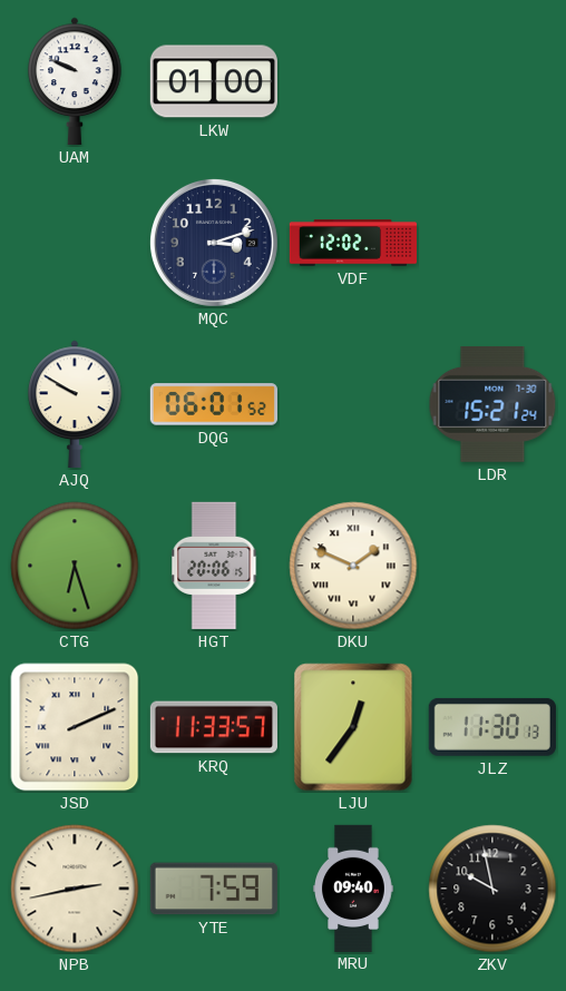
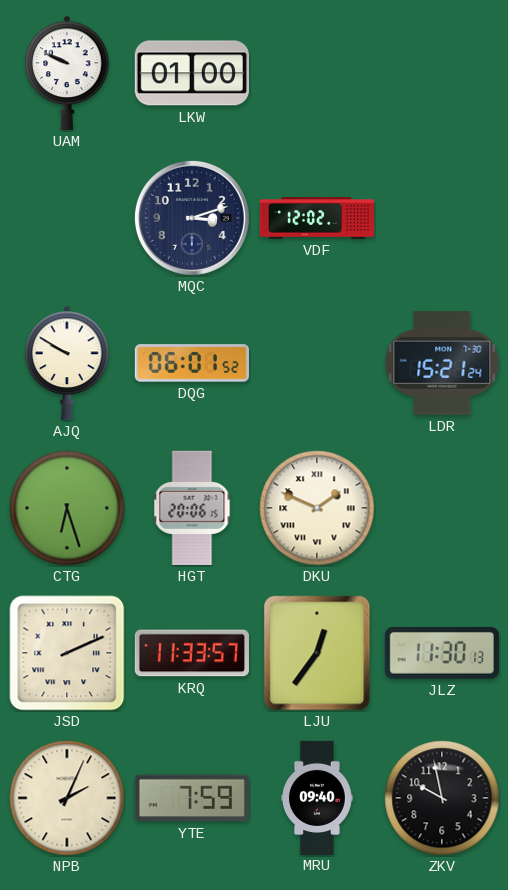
NPB: 2:43 -> 2:04
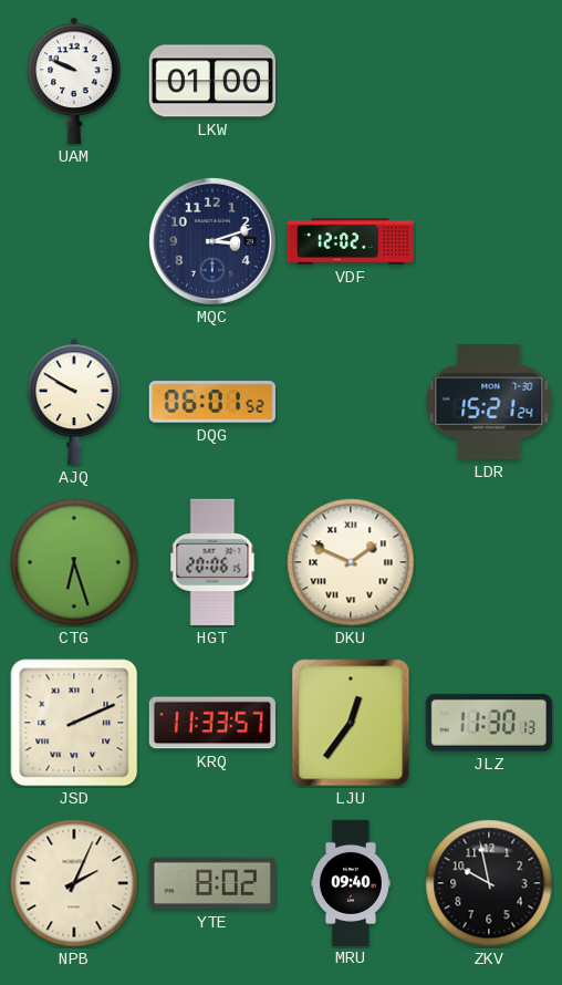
YTE: 7:59 -> 8:02
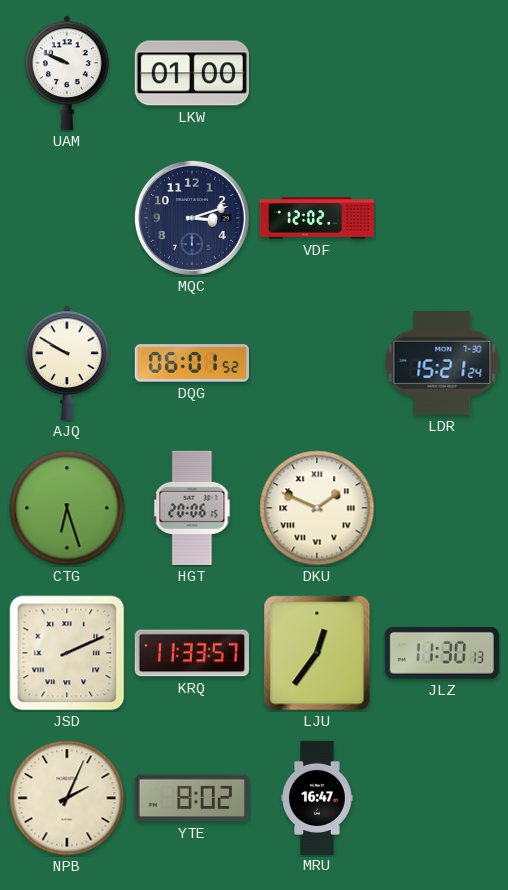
MRU: 09:40 -> 16:47
ZKV: 9:58 -> none
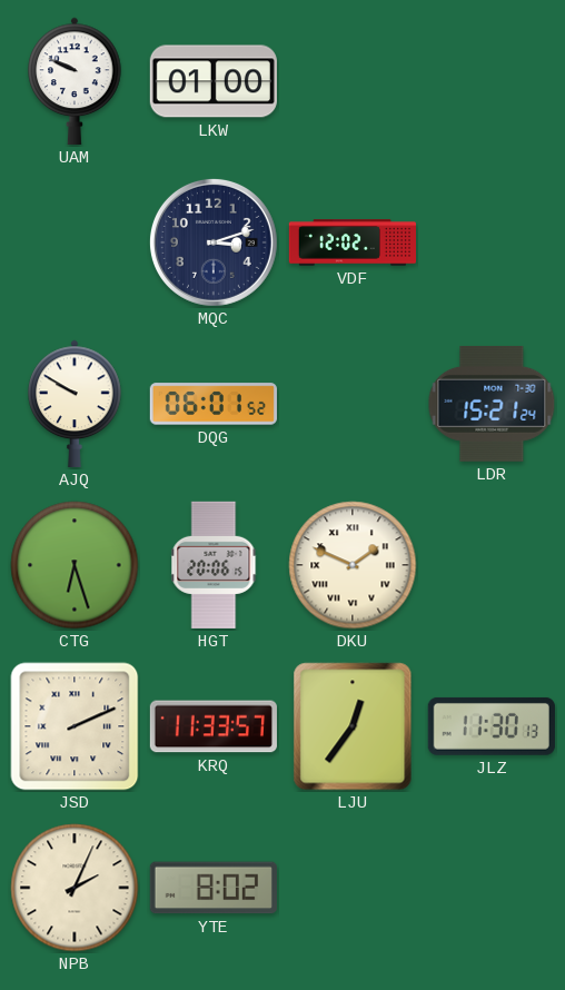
MRU: 16:47 -> none
